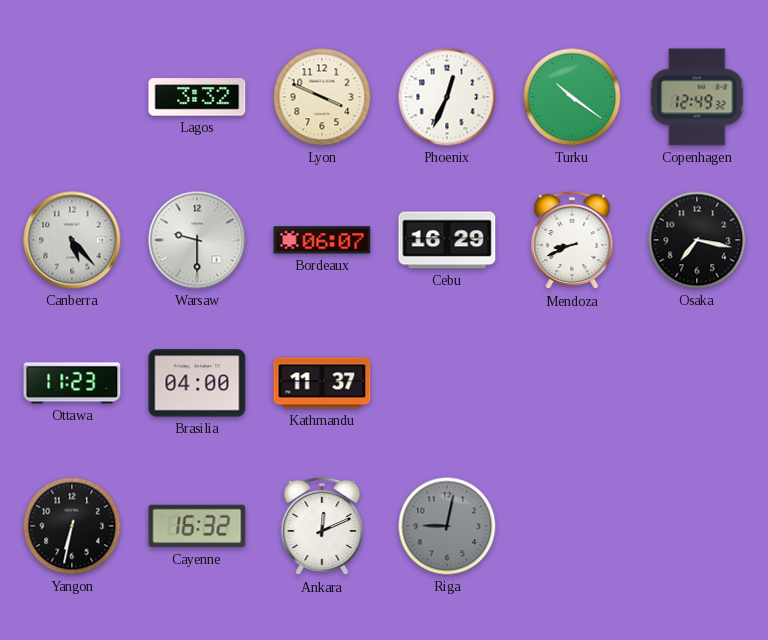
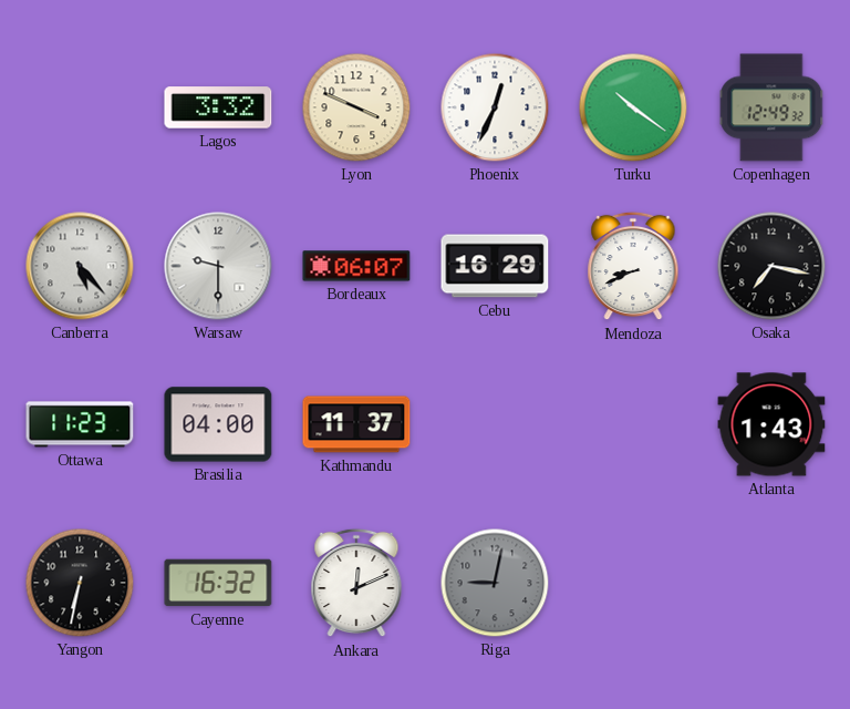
Atlanta: none -> 1:43
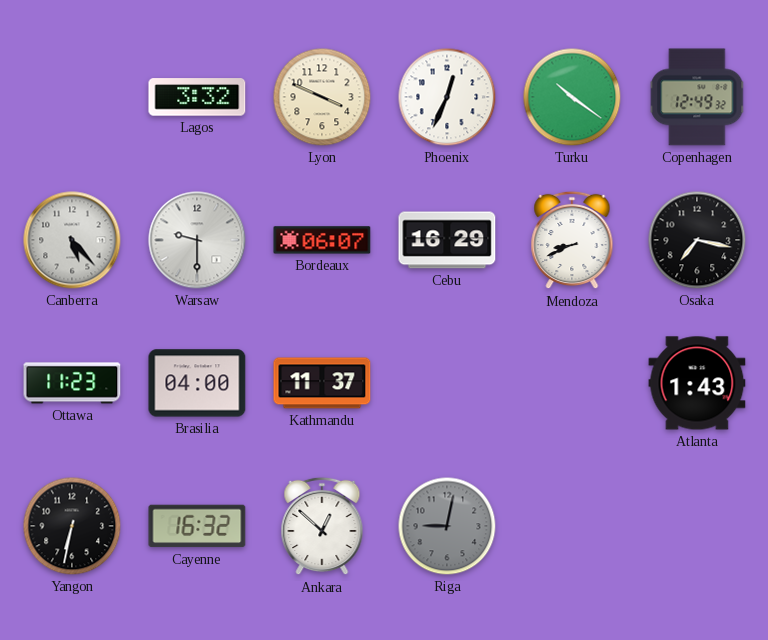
Ankara: 12:11 -> 12:52
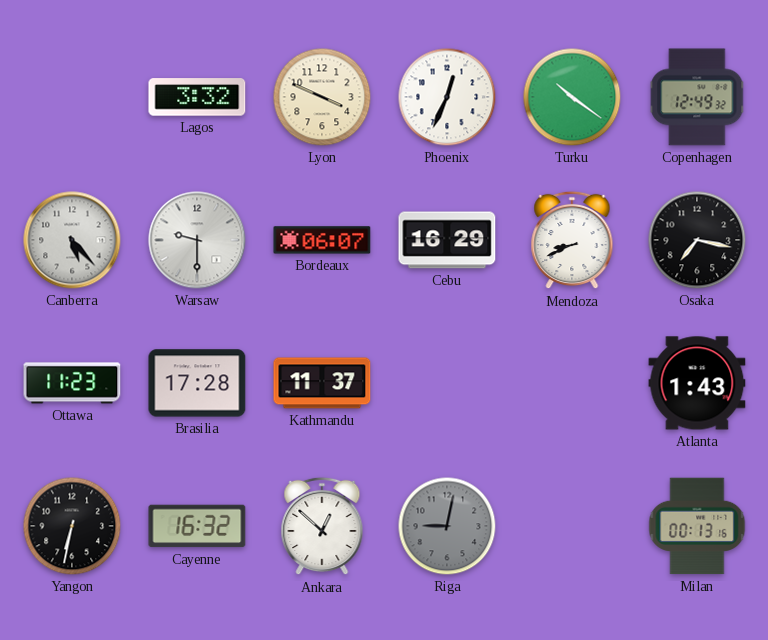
Brasilia: 04:00 -> 17:28
Milan: none -> 00:13
